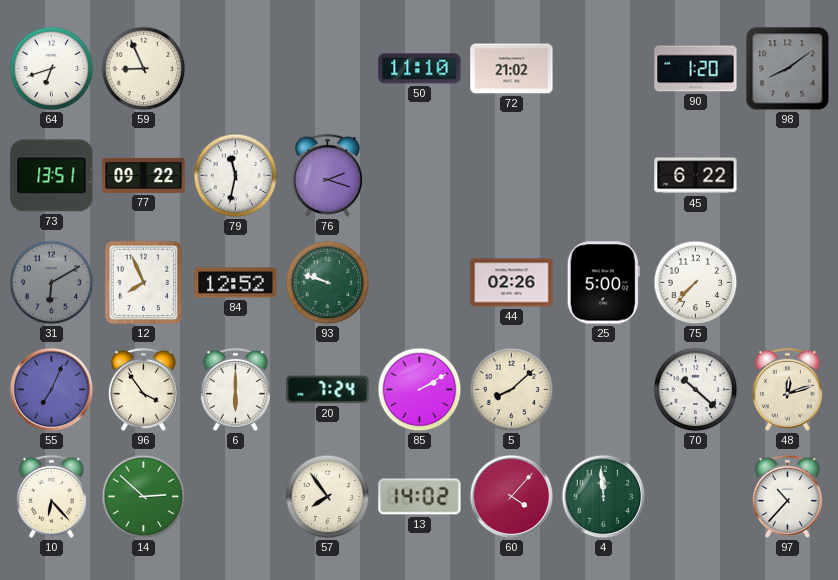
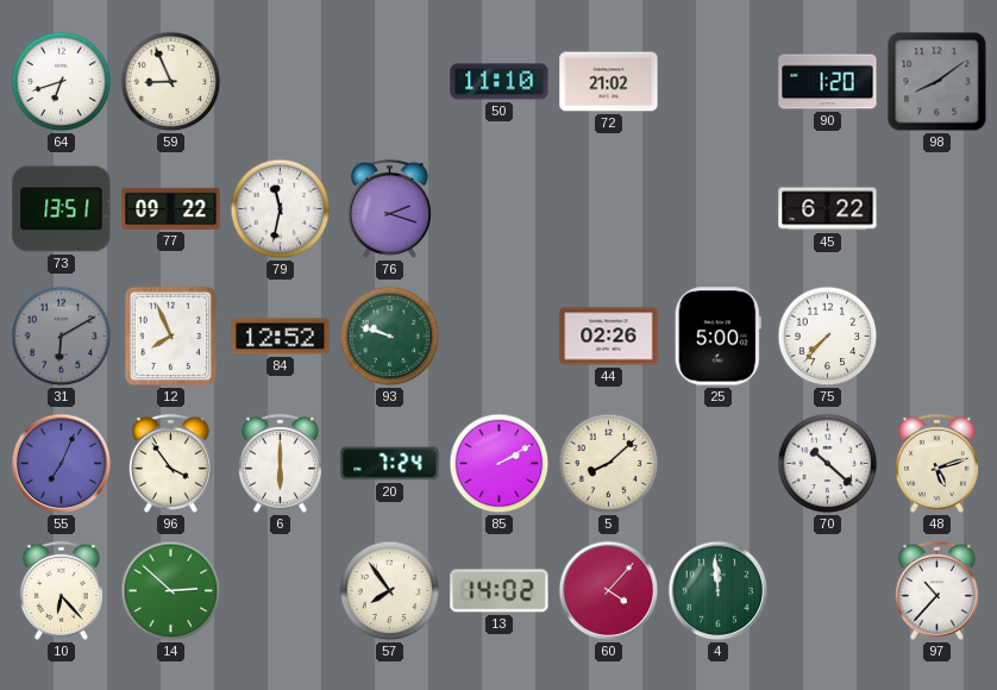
48: 12:12 -> 5:12
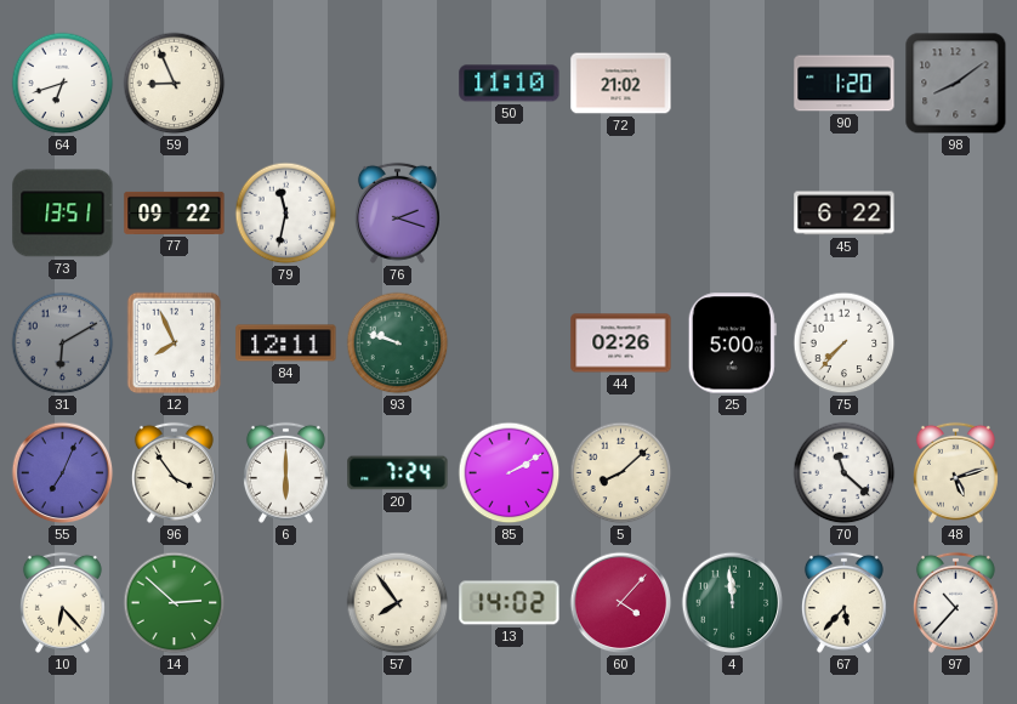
84: 12:52 -> 12:11
70: 10:22 -> 11:22
67: none -> 5:37
